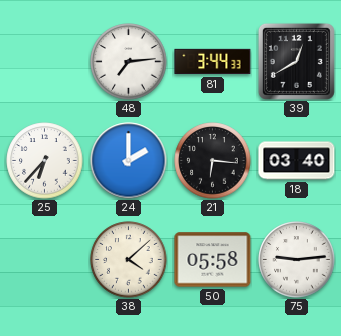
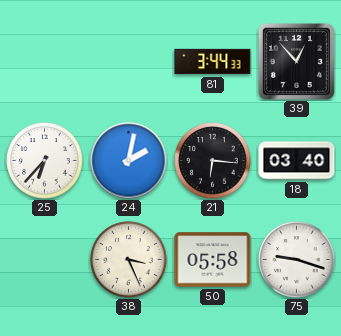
48: 7:14 -> none
39: 12:40 -> 12:53
24: 2:00 -> 2:02
38: 4:08 -> 3:26
75: 9:14 -> 9:18
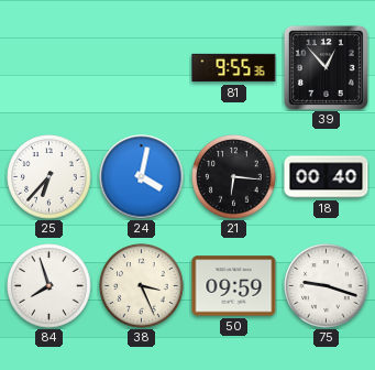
81: 3:44 -> 9:55
24: 2:02 -> 4:02
18: 03:40 -> 00:40
84: none -> 7:57
50: 05:58 -> 09:59
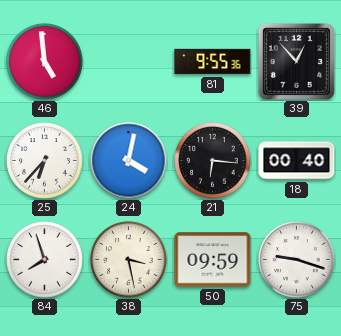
46: none -> 4:59
38: 3:26 -> 3:28
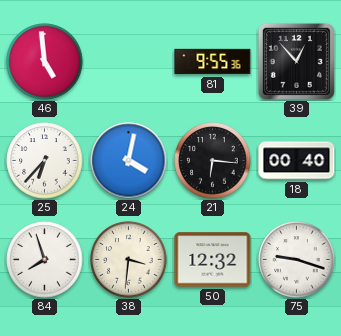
38: 3:28 -> 3:31
50: 09:59 -> 12:32
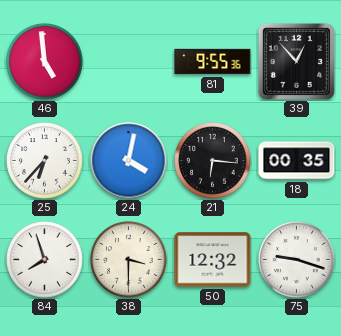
18: 00:40 -> 00:35
38: 3:31 -> 3:30
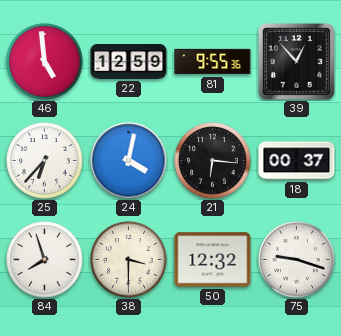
22: none -> 12:59
18: 00:35 -> 00:37
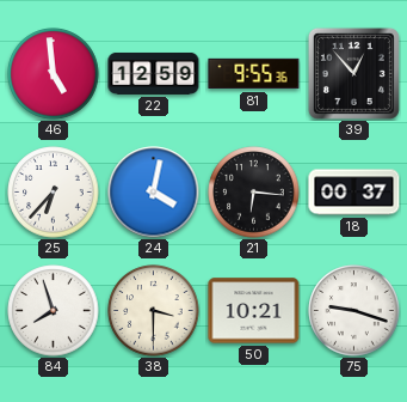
50: 12:32 -> 10:21
